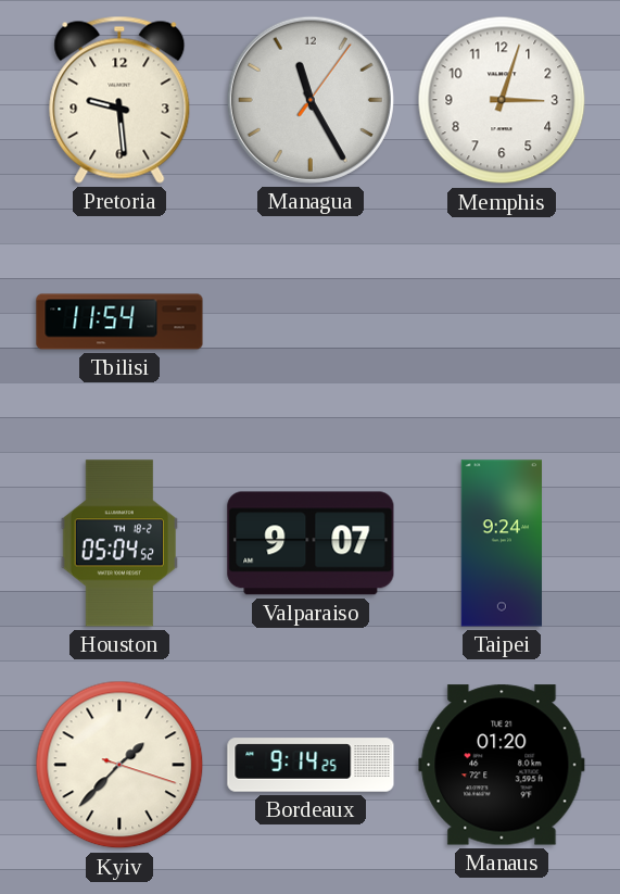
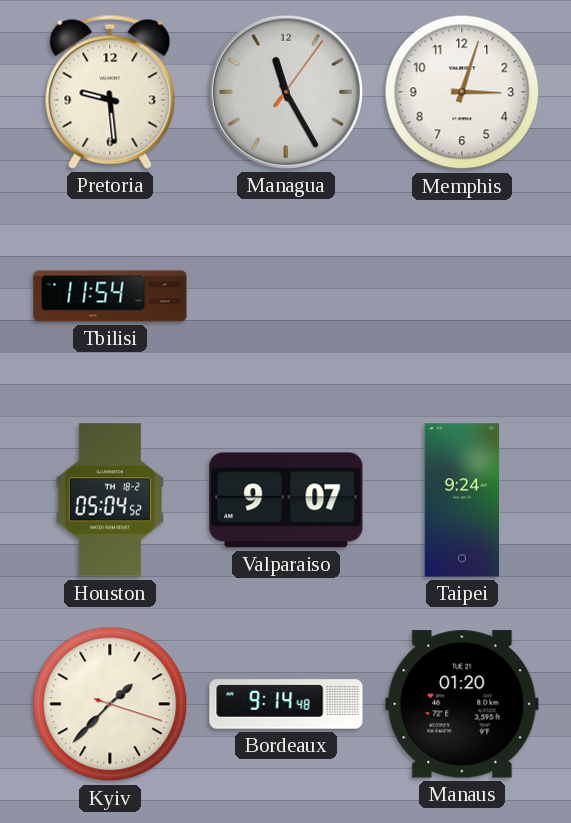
Bordeaux: 9:14:25 -> 9:14:48
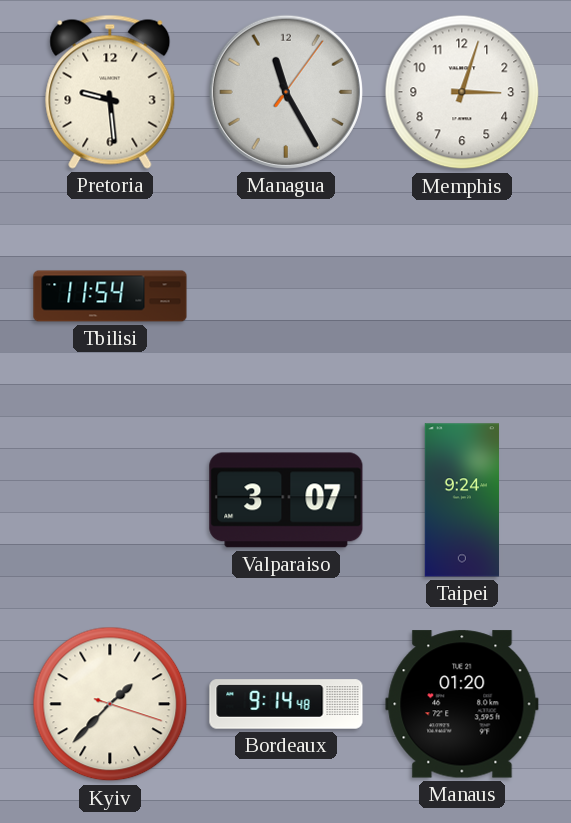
Houston: 05:04 -> none
Valparaiso: 9:07 -> 3:07
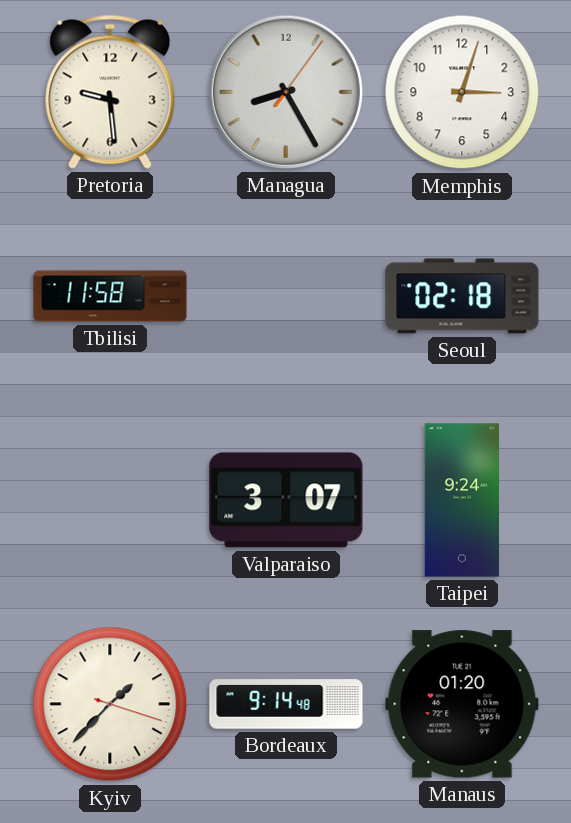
Managua: 11:25 -> 8:25
Tbilisi: 11:54 -> 11:58
Seoul: none -> 02:18
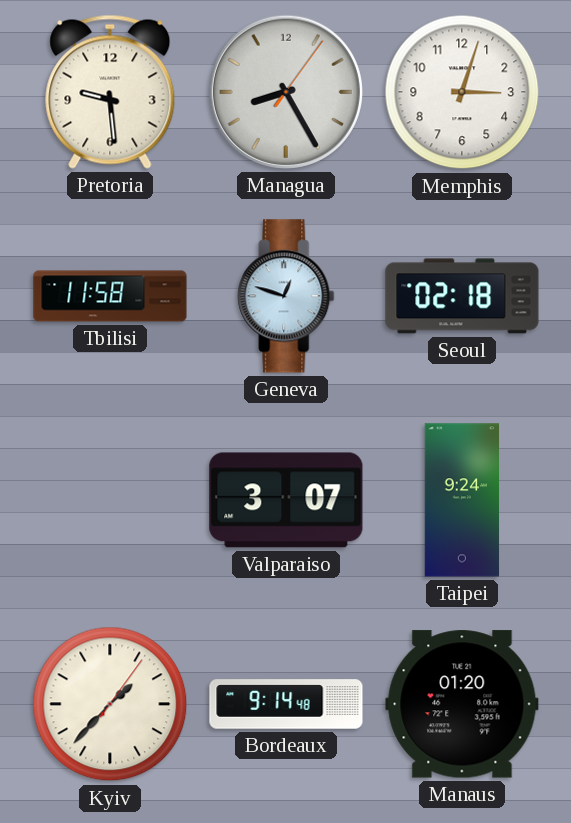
Geneva: none -> 12:48
Kyiv: 1:37:18 -> 1:37:06
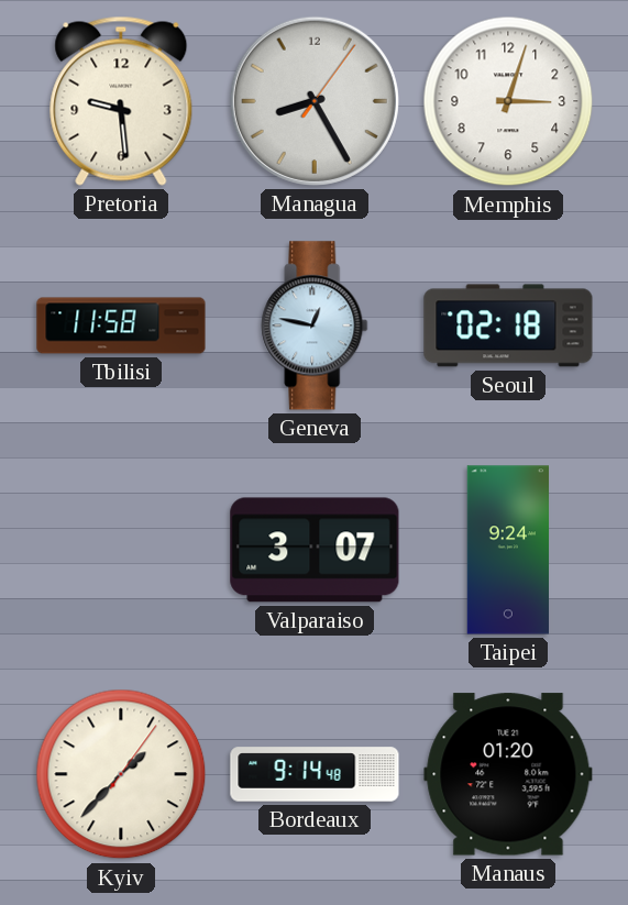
Geneva: 12:48 -> 12:47
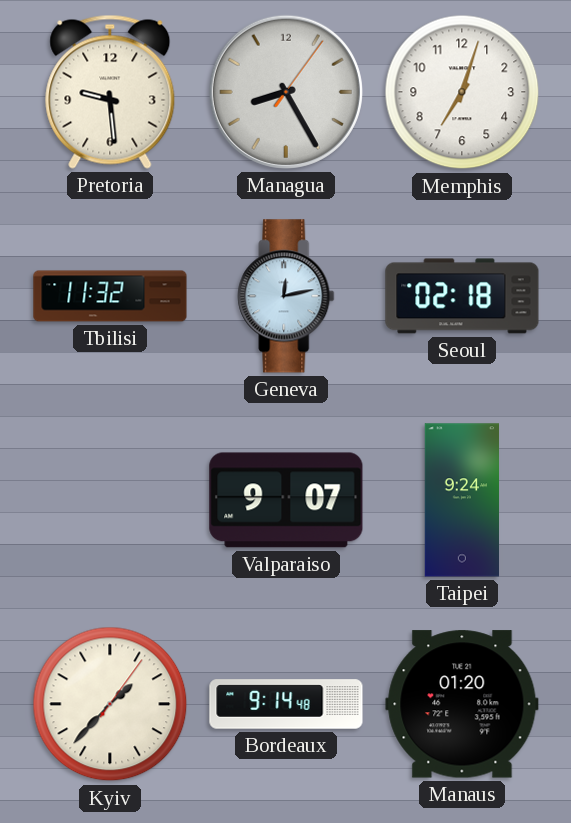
Memphis: 3:03 -> 7:03
Tbilisi: 11:58 -> 11:32
Geneva: 12:47 -> 12:13
Valparaiso: 3:07 -> 9:07
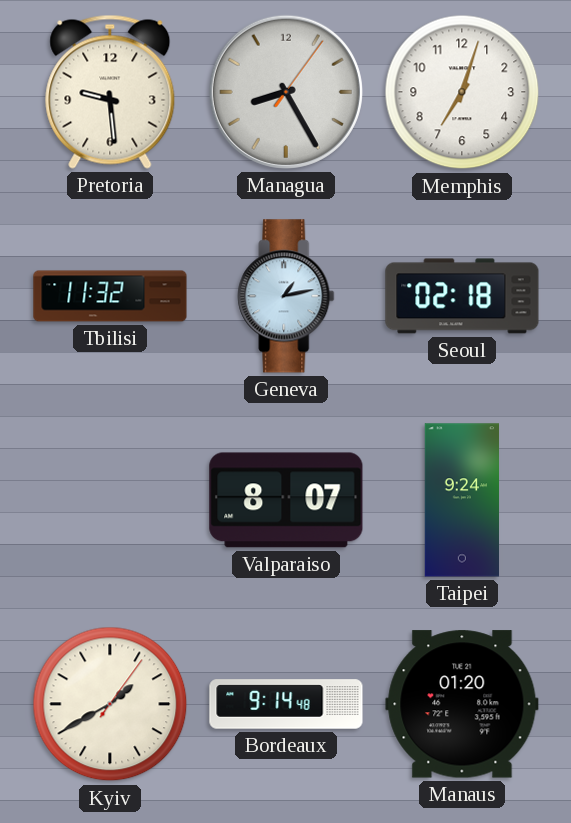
Geneva: 12:13 -> 1:13
Valparaiso: 9:07 -> 8:07
Kyiv: 1:37 -> 1:40
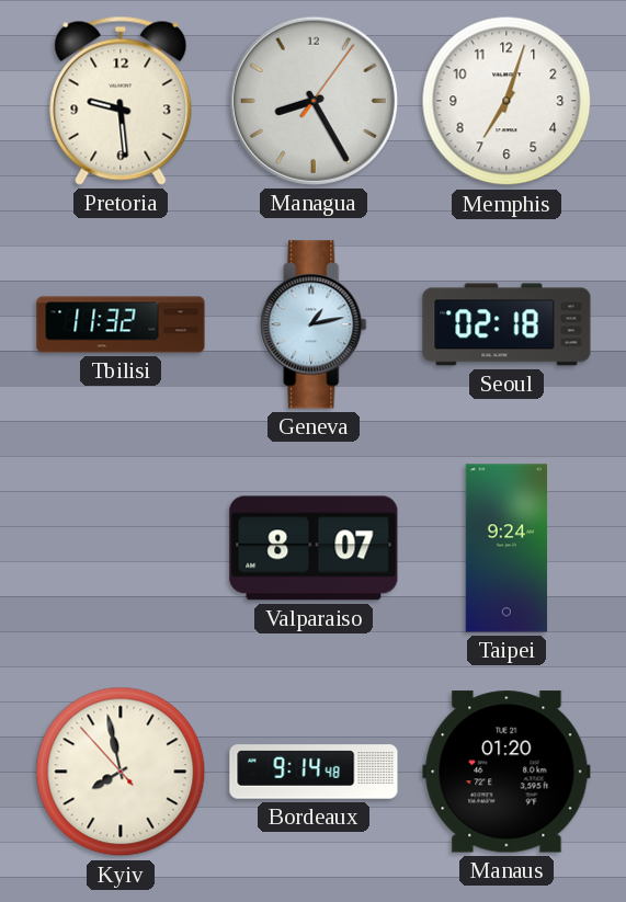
Kyiv: 1:40 -> 7:57
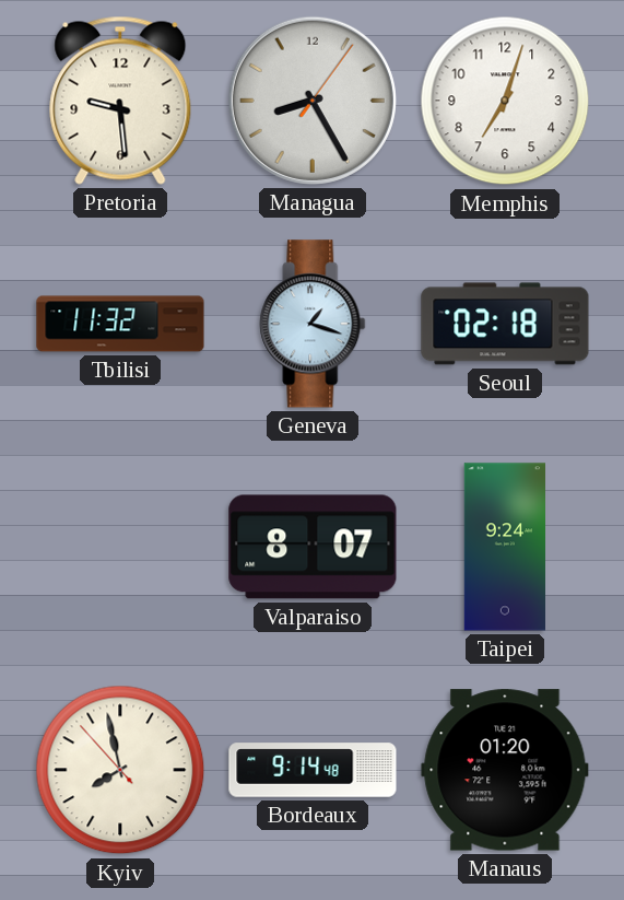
Geneva: 1:13 -> 1:18
